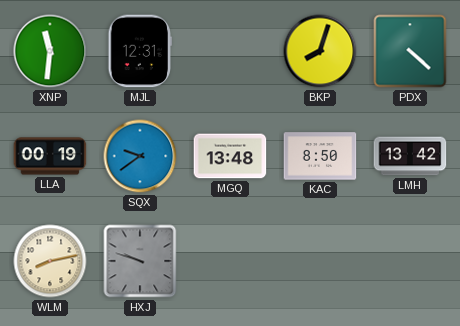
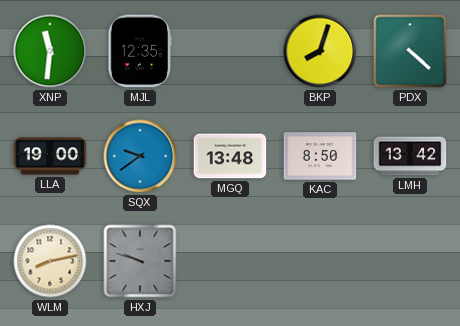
MJL: 12:31 -> 12:35
LLA: 00:19 -> 19:00
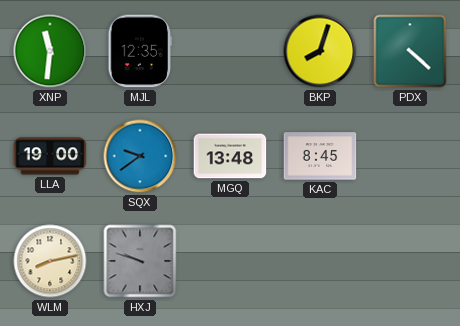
KAC: 8:50 -> 8:45
LMH: 13:42 -> none
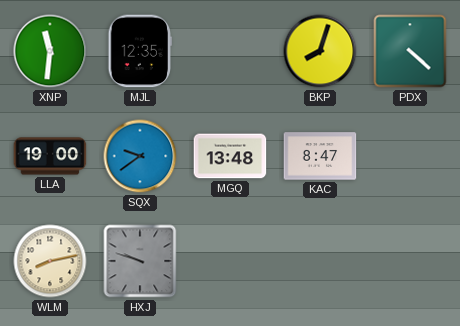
KAC: 8:45 -> 8:47
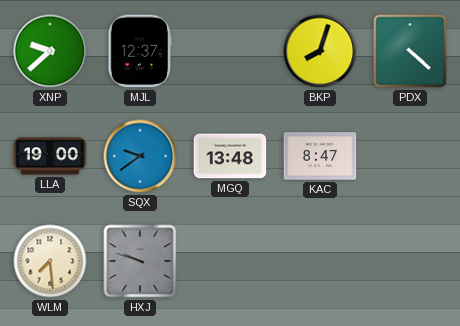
XNP: 11:31 -> 9:38
MJL: 12:35 -> 12:37
WLM: 8:13 -> 7:29
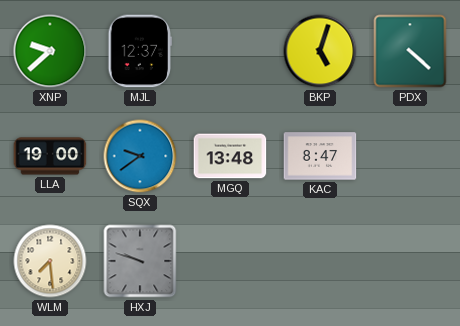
BKP: 8:03 -> 5:03
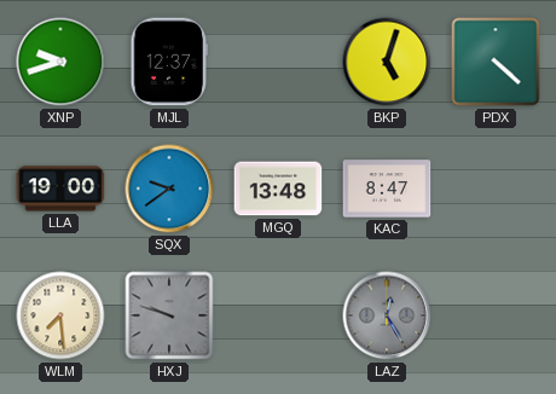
XNP: 9:38 -> 9:42
LAZ: none -> 12:25
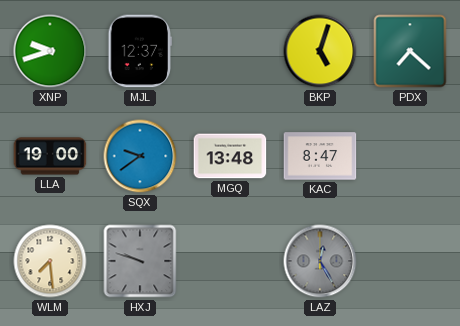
PDX: 4:22 -> 7:22
